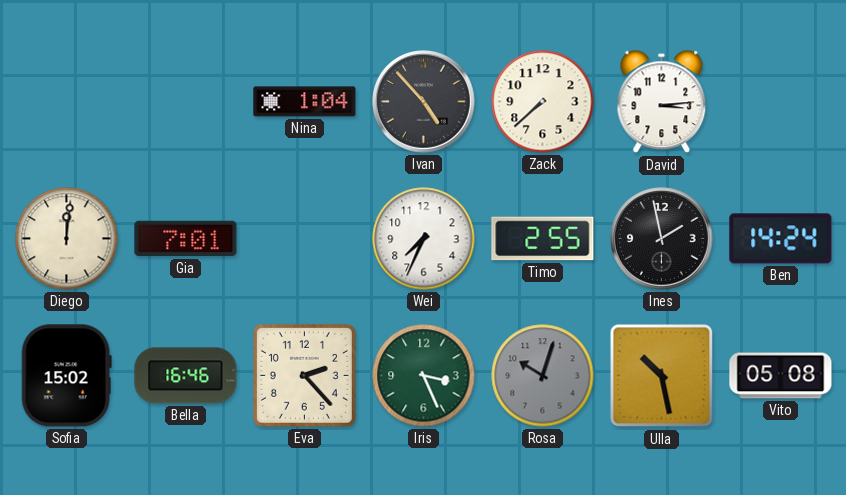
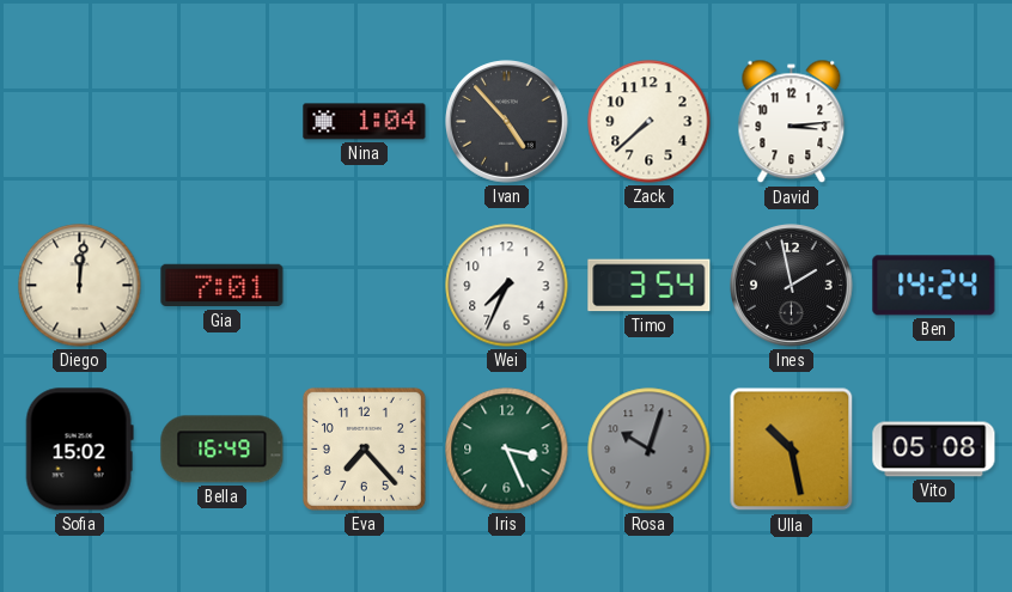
Timo: 2:55 -> 3:54
Bella: 16:46 -> 16:49
Eva: 2:23 -> 7:23
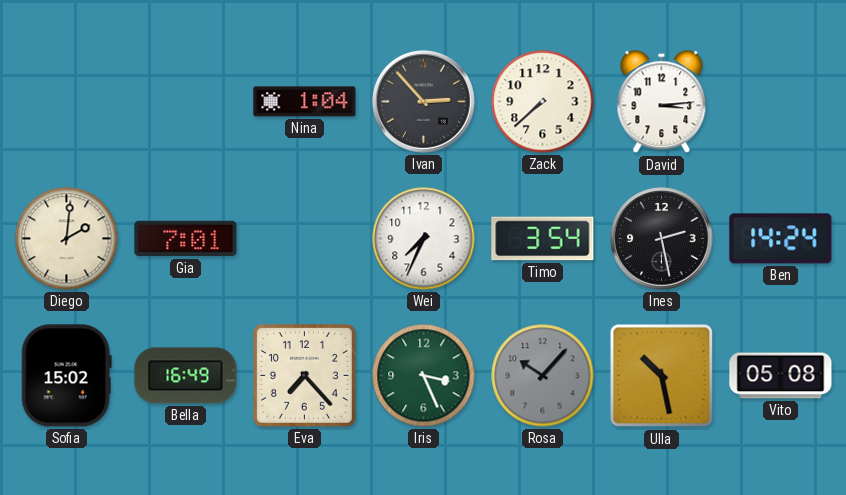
Ivan: 4:53 -> 2:53
Diego: 12:01 -> 2:01
Ines: 1:58 -> 2:28
Rosa: 10:03 -> 10:07
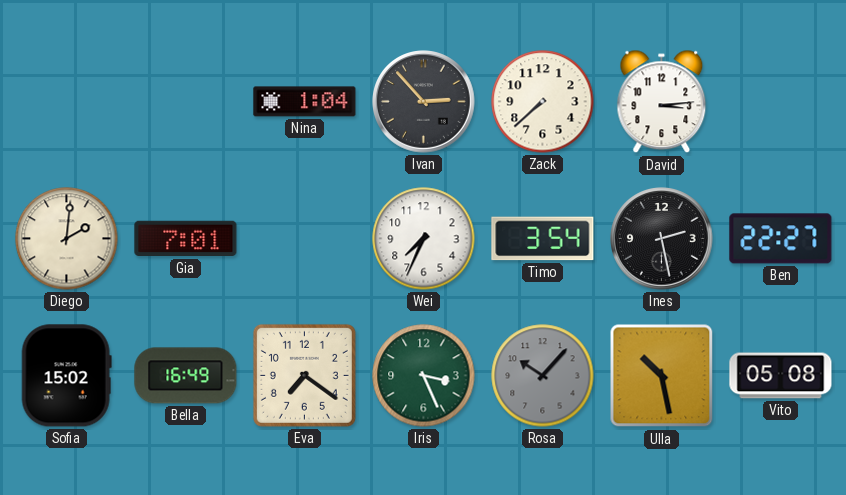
Ben: 14:24 -> 22:27
Eva: 7:23 -> 7:21
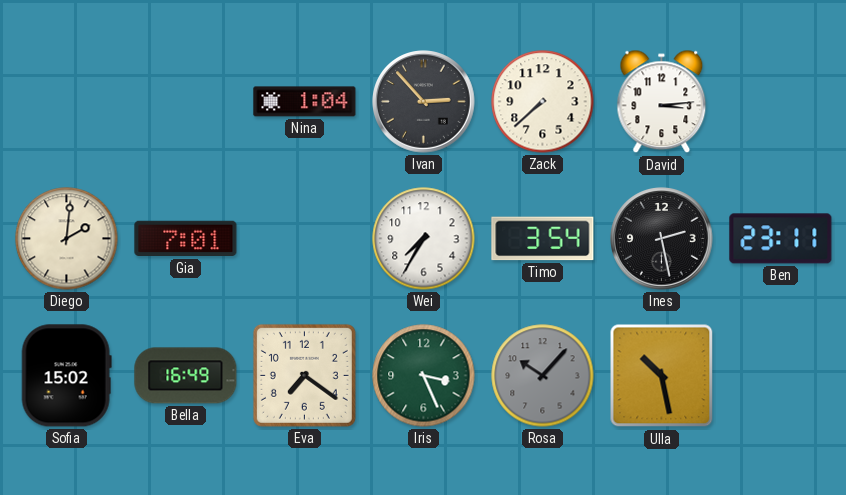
Wei: 7:34 -> 7:35
Ben: 22:27 -> 23:11
Vito: 05:08 -> none
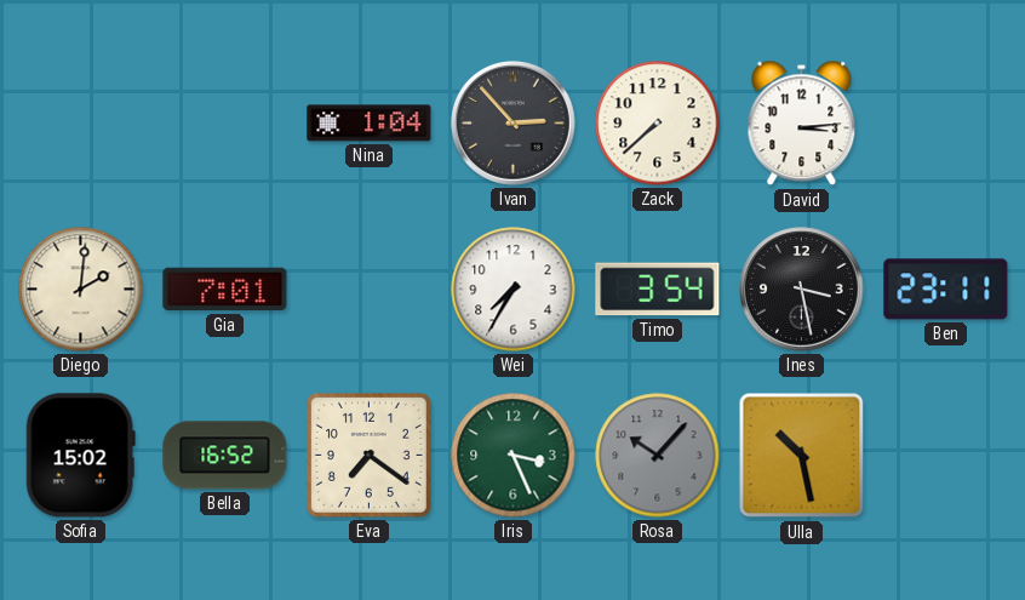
Ines: 2:28 -> 3:28
Bella: 16:49 -> 16:52
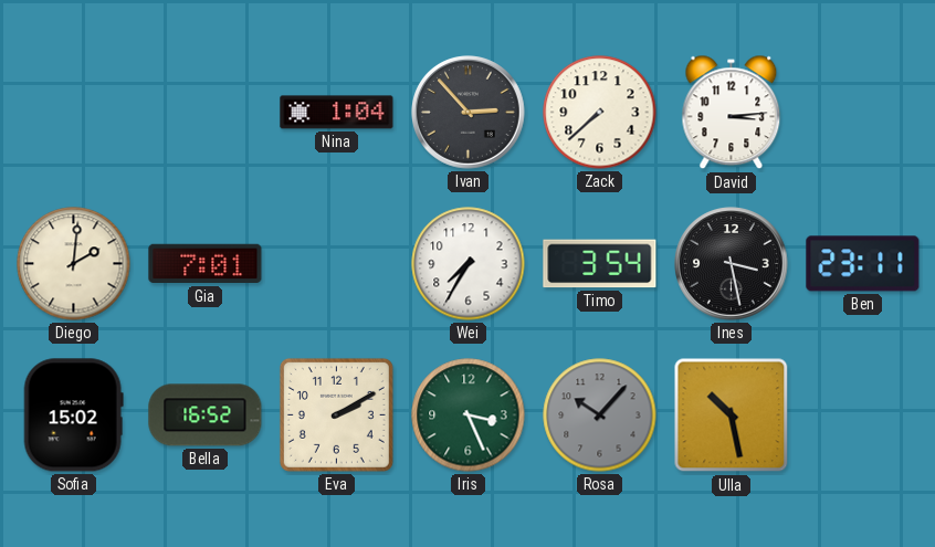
Eva: 7:21 -> 2:10
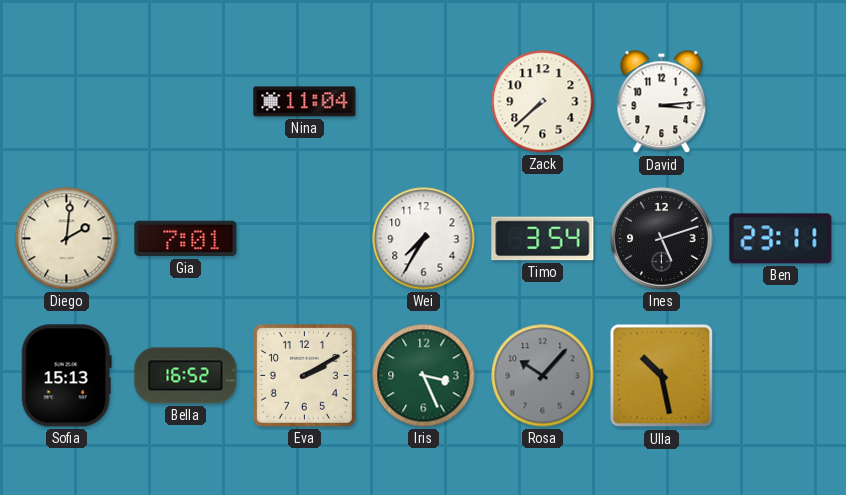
Nina: 1:04 -> 11:04
Ivan: 2:53 -> none
Ines: 3:28 -> 5:12
Sofia: 15:02 -> 15:13
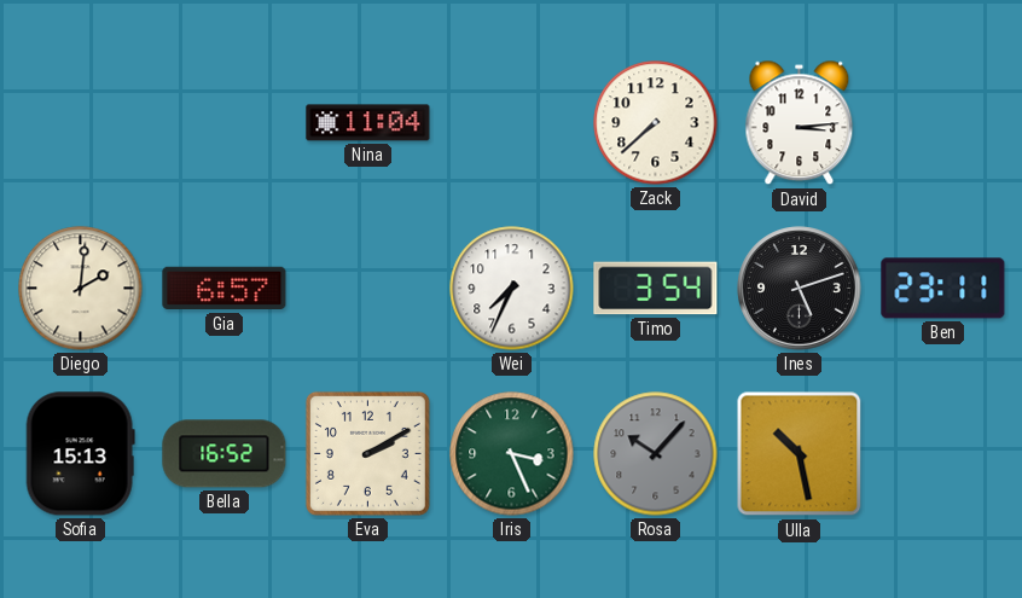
Gia: 7:01 -> 6:57
Wei: 7:35 -> 7:34
